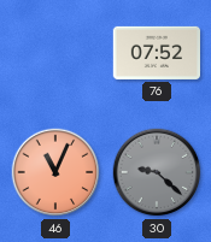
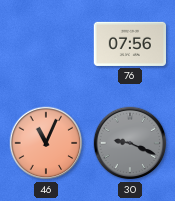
76: 07:52 -> 07:56
30: 9:22 -> 9:19
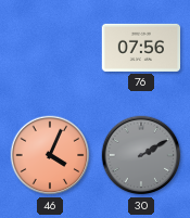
46: 11:04 -> 4:04
30: 9:19 -> 2:10
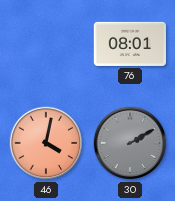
76: 07:56 -> 08:01
46: 4:04 -> 4:02
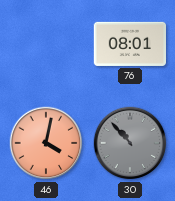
30: 2:10 -> 10:53
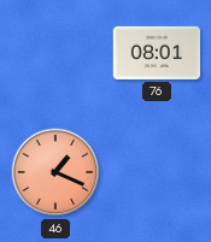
46: 4:02 -> 1:19
30: 10:53 -> none
